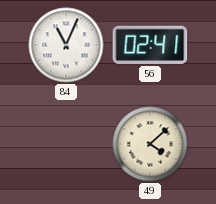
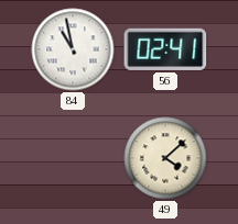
84: 11:04 -> 10:58
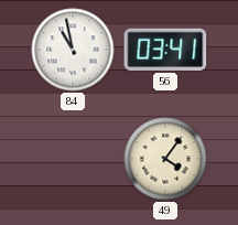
56: 02:41 -> 03:41
49: 4:08 -> 4:06
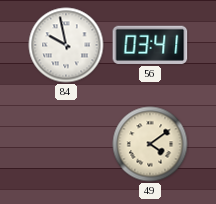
84: 10:58 -> 9:58
49: 4:06 -> 4:09
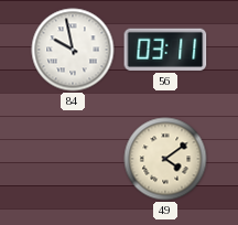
56: 03:41 -> 03:11
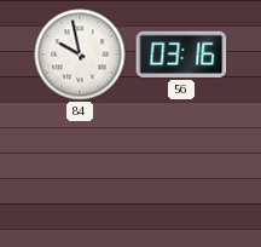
56: 03:11 -> 03:16
49: 4:09 -> none
